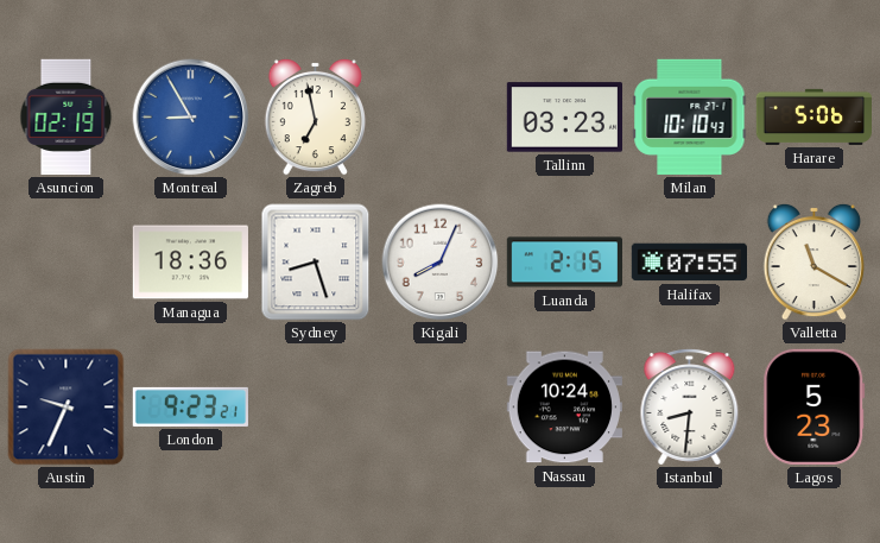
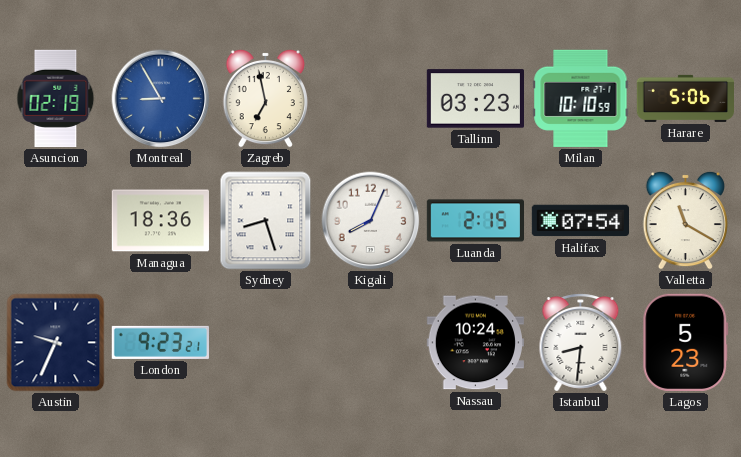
Milan: 10:10:43 -> 10:10:59
Halifax: 07:55 -> 07:54
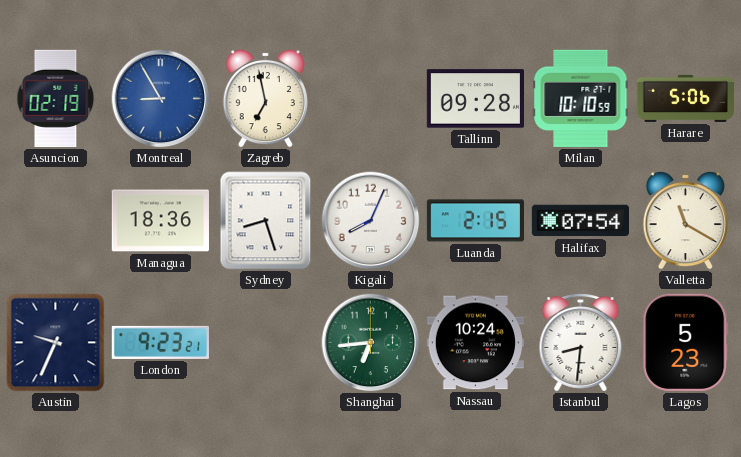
Tallinn: 03:23 -> 09:28
Shanghai: none -> 6:44
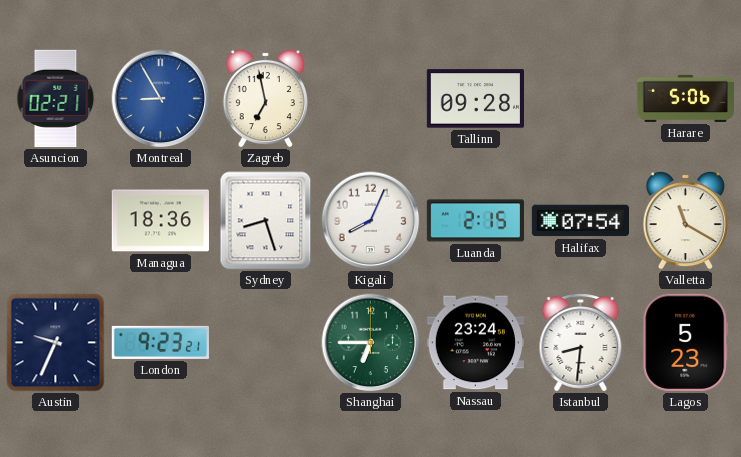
Asuncion: 02:19 -> 02:21
Milan: 10:10 -> none
Shanghai: 6:44 -> 6:45
Nassau: 10:24 -> 23:24
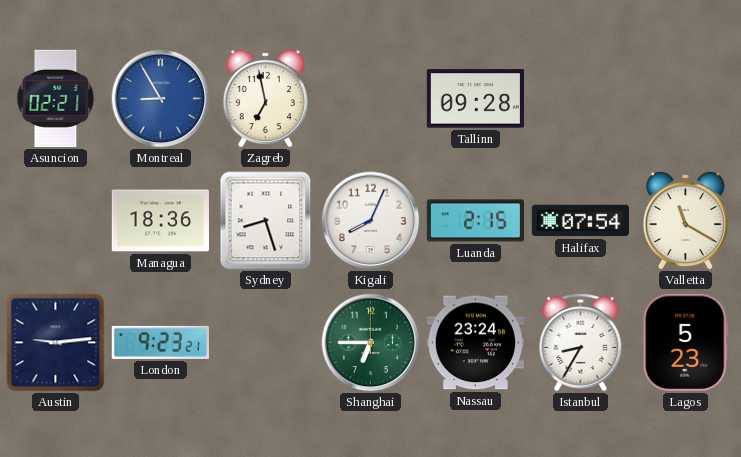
Harare: 5:06 -> none
Austin: 9:34 -> 9:14
Istanbul: 8:31 -> 8:35
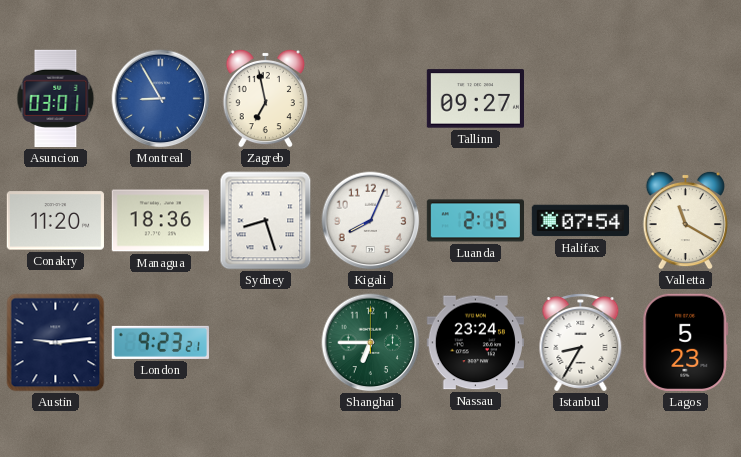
Asuncion: 02:21 -> 03:01
Tallinn: 09:28 -> 09:27
Conakry: none -> 11:20
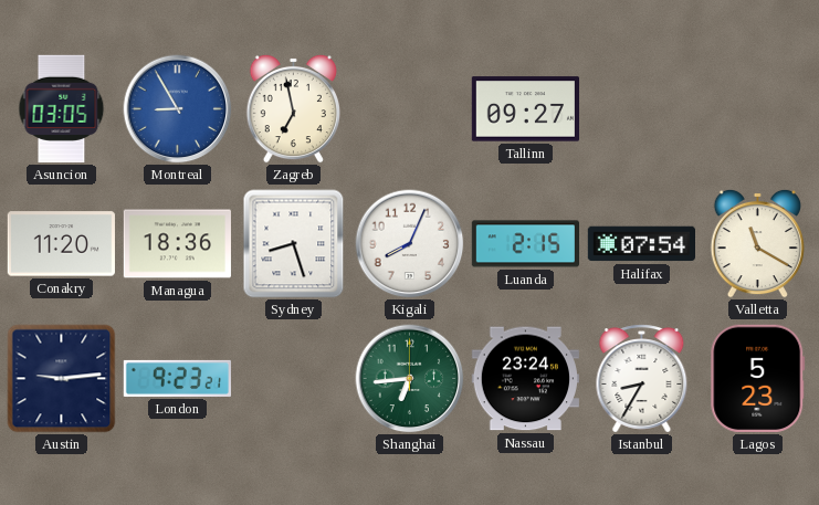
Asuncion: 03:01 -> 03:05
Shanghai: 6:45 -> 6:44
